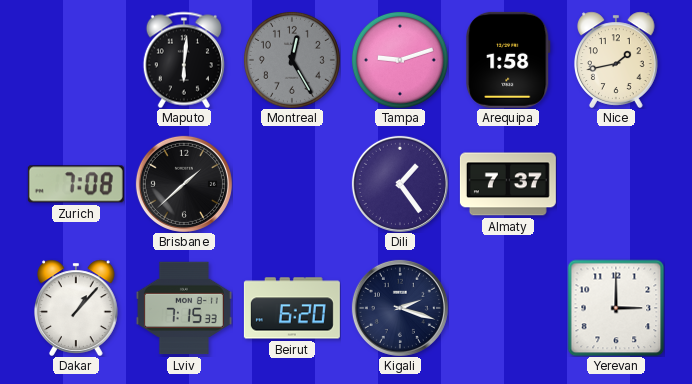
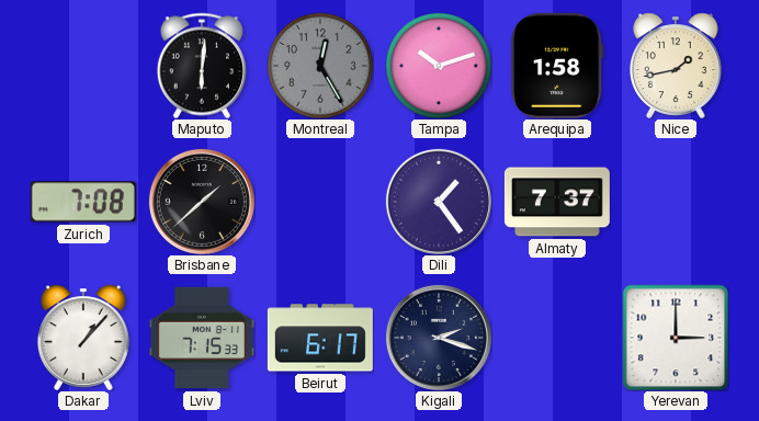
Tampa: 9:12 -> 10:12
Beirut: 6:20 -> 6:17
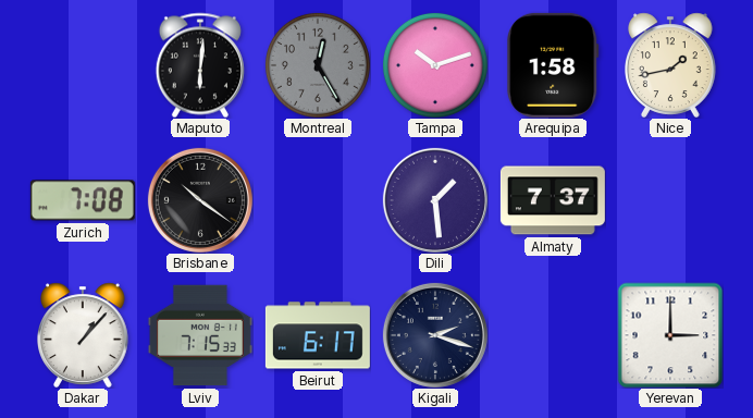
Brisbane: 1:38 -> 10:21
Dili: 1:24 -> 1:29
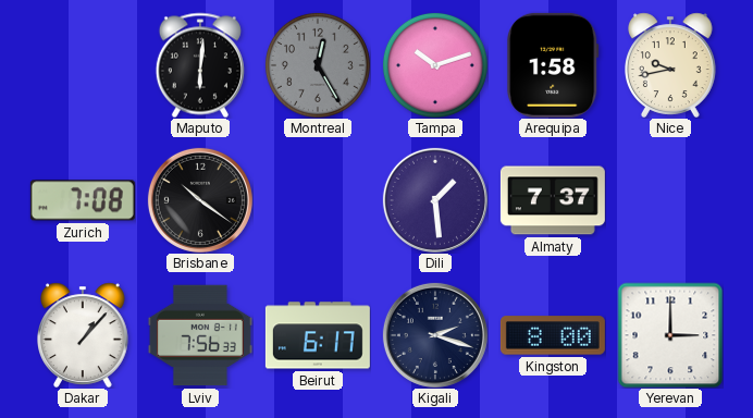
Nice: 1:43 -> 9:43
Lviv: 7:15 -> 7:56
Kingston: none -> 8:00
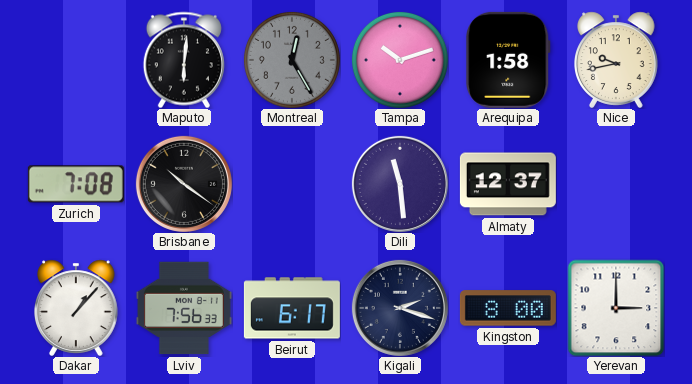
Dili: 1:29 -> 11:29
Almaty: 7:37 -> 12:37
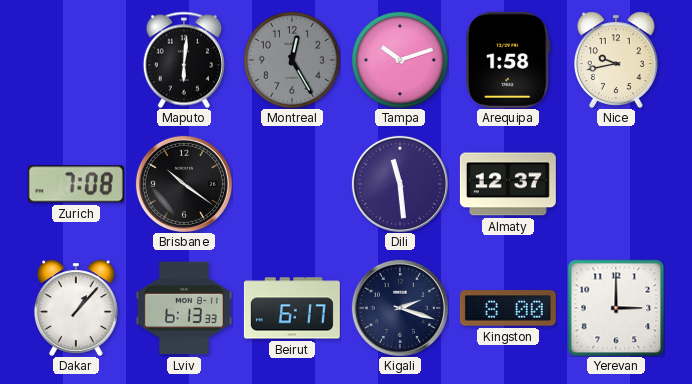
Lviv: 7:56 -> 6:13
